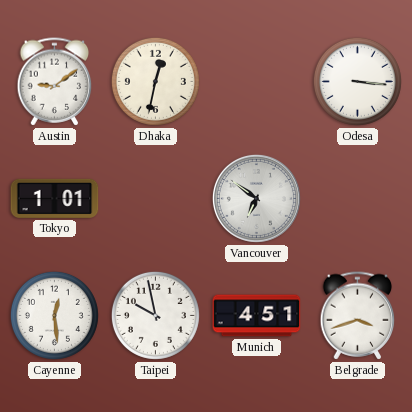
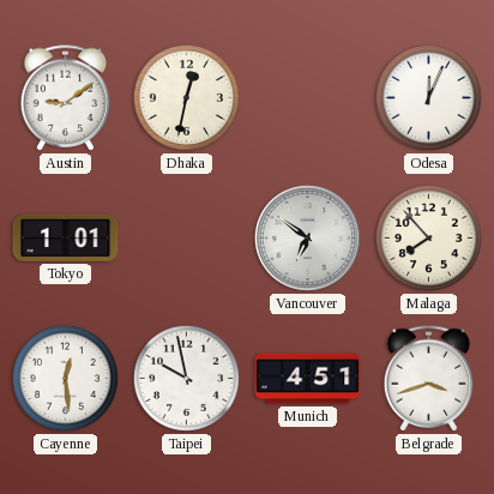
Odesa: 3:16 -> 12:04
Malaga: none -> 7:53
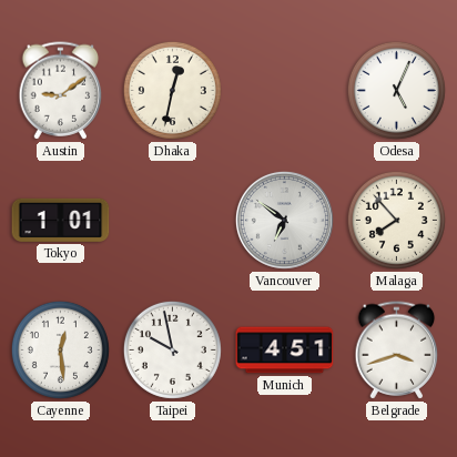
Odesa: 12:04 -> 5:04
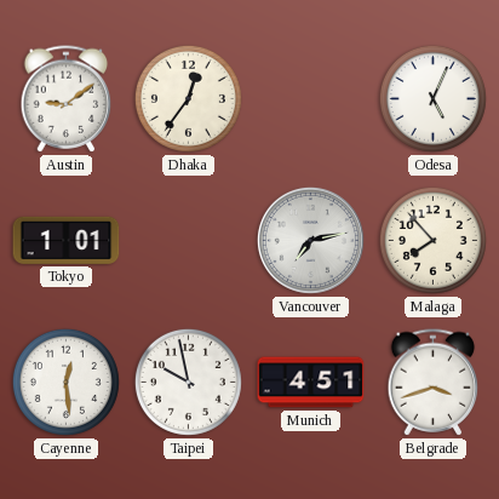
Dhaka: 12:32 -> 12:36
Vancouver: 6:51 -> 7:13
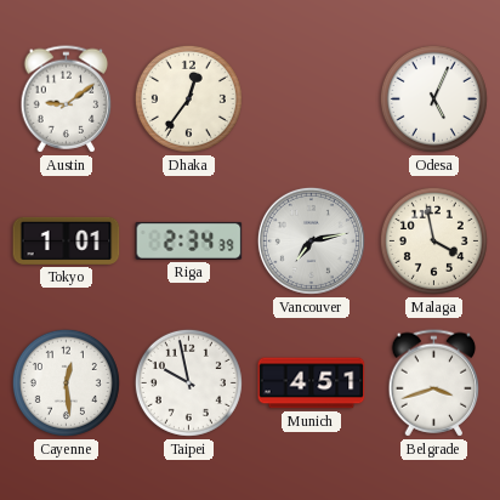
Riga: none -> 2:34
Malaga: 7:53 -> 3:58
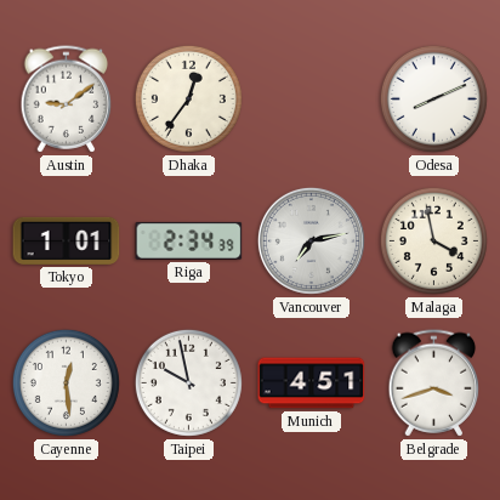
Odesa: 5:04 -> 8:11
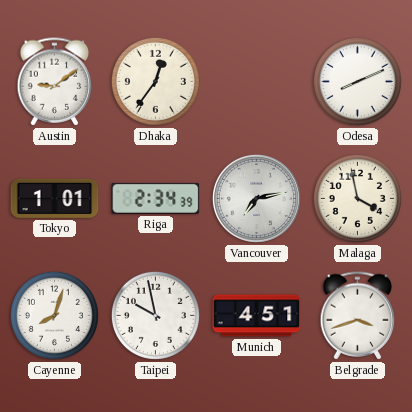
Cayenne: 12:29 -> 8:03
